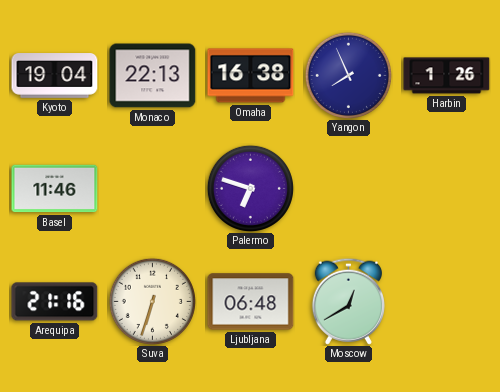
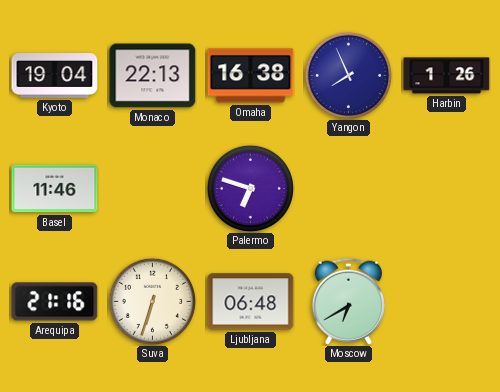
Moscow: 12:40 -> 6:40
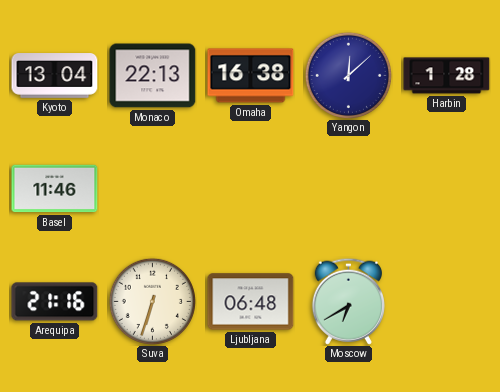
Kyoto: 19:04 -> 13:04
Yangon: 7:56 -> 12:08
Harbin: 1:26 -> 1:28
Palermo: 6:48 -> none
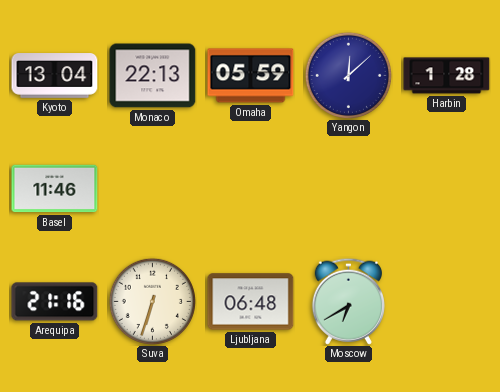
Omaha: 16:38 -> 05:59
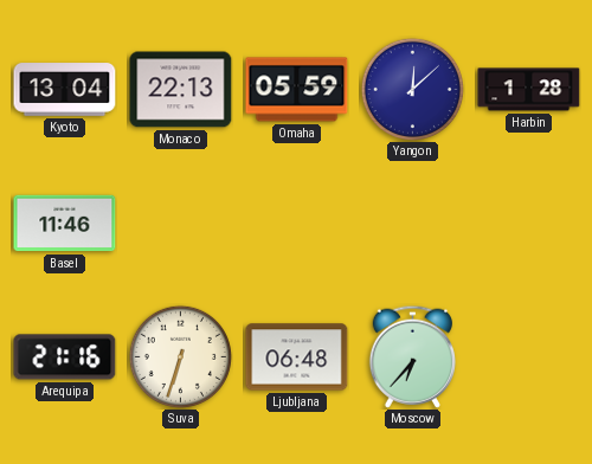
Moscow: 6:40 -> 6:37
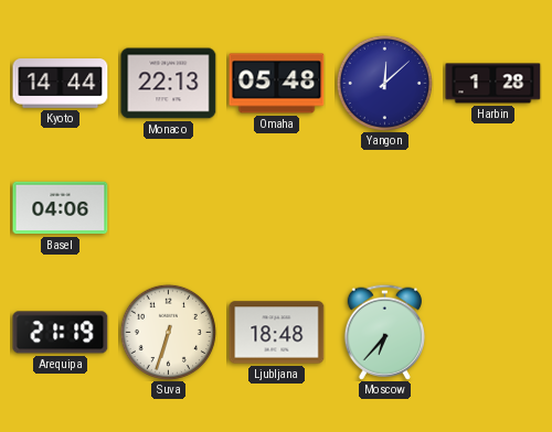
Kyoto: 13:04 -> 14:44
Omaha: 05:59 -> 05:48
Basel: 11:46 -> 04:06
Arequipa: 21:16 -> 21:19
Ljubljana: 06:48 -> 18:48
